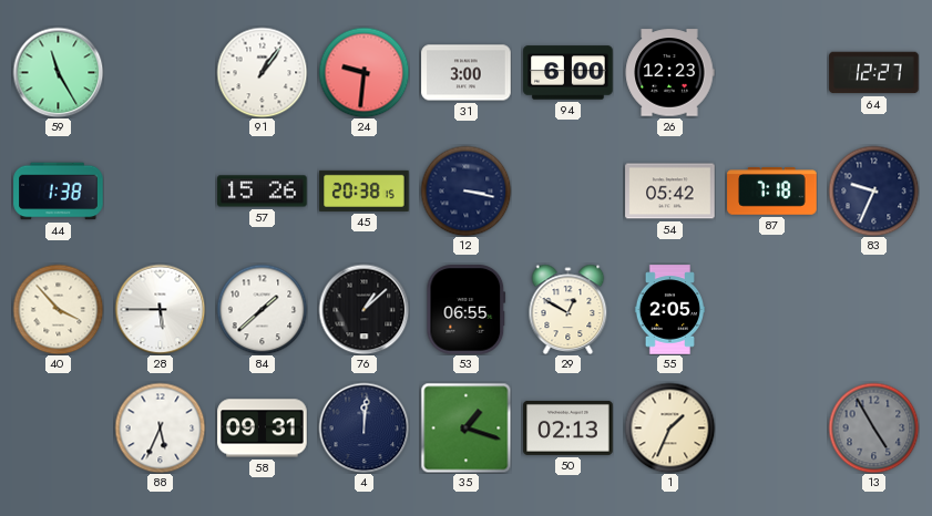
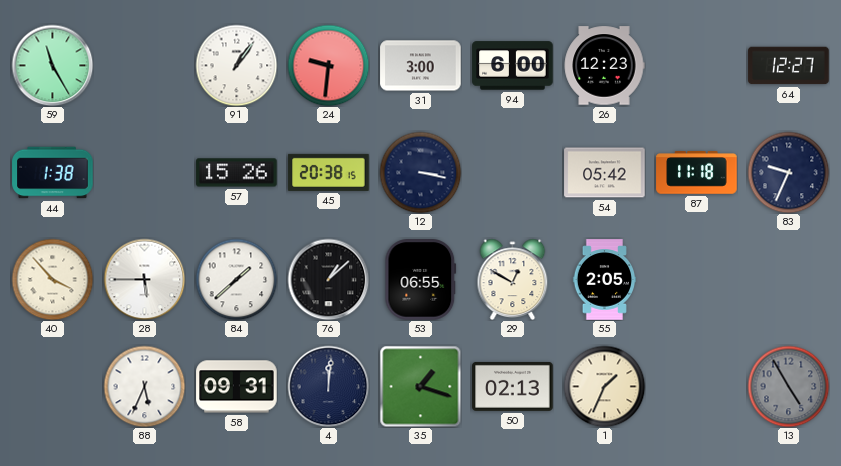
87: 7:18 -> 11:18
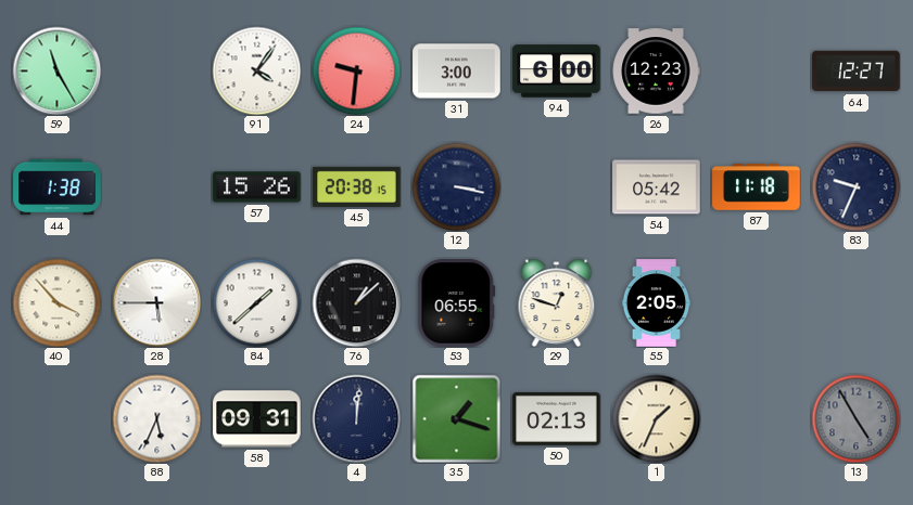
91: 1:06 -> 4:06
29: 12:50 -> 12:48
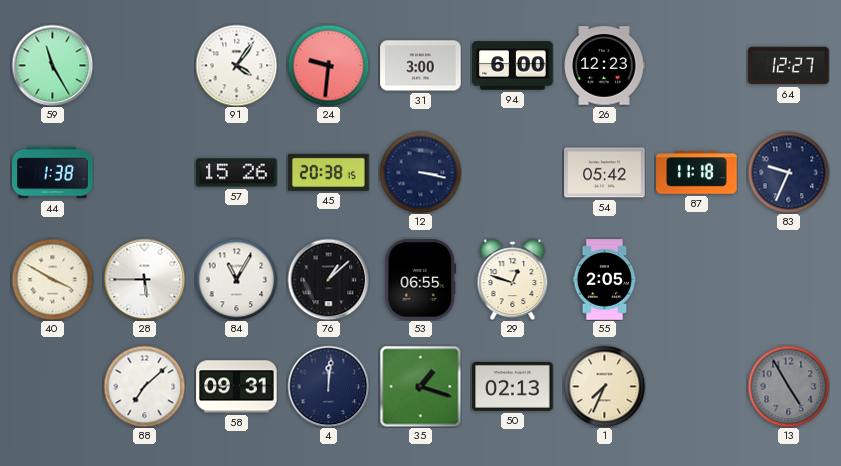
40: 3:53 -> 3:50
84: 1:38 -> 11:05
88: 5:34 -> 7:08
1: 1:34 -> 7:34
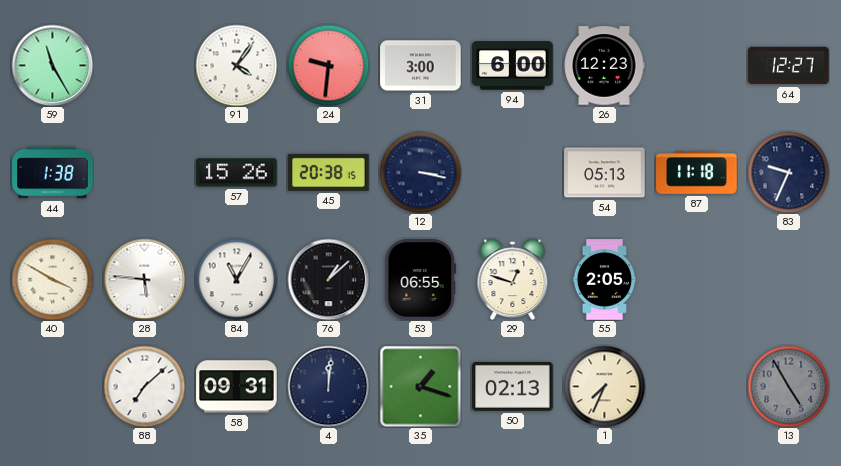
54: 05:42 -> 05:13
28: 5:45 -> 5:46
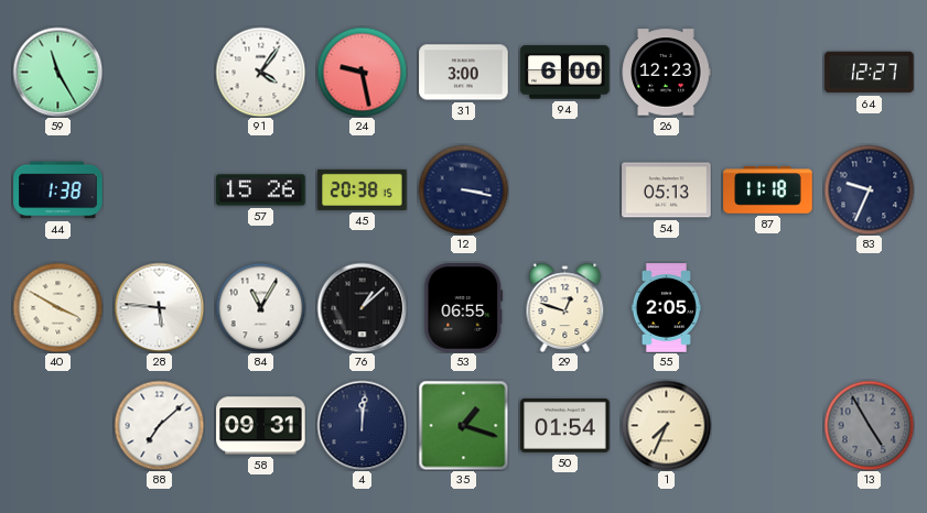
24: 9:31 -> 9:28
50: 02:13 -> 01:54
